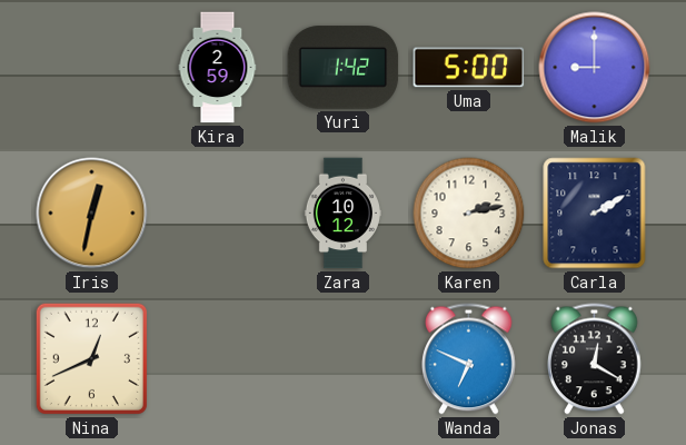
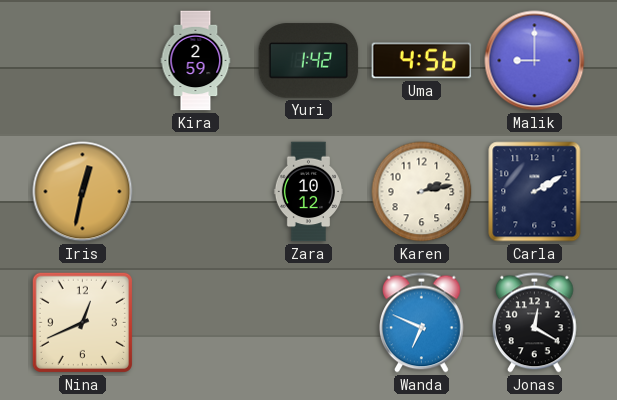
Uma: 5:00 -> 4:56
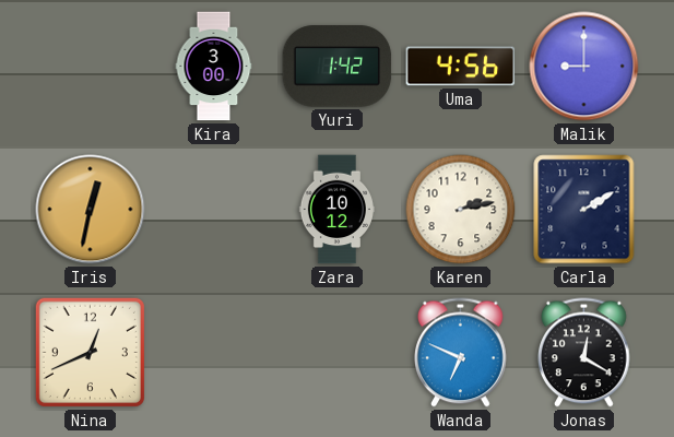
Kira: 2:59 -> 3:00
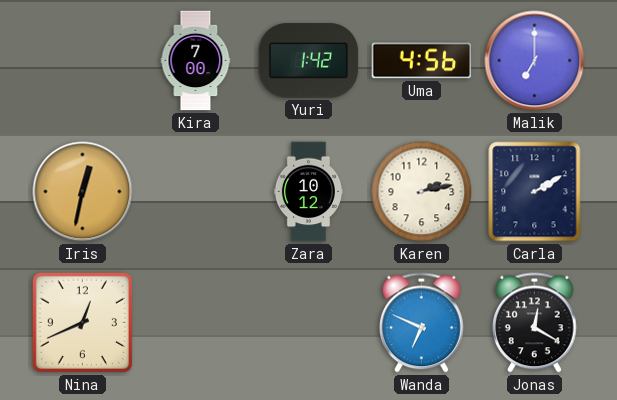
Kira: 3:00 -> 7:00
Malik: 9:00 -> 7:00
